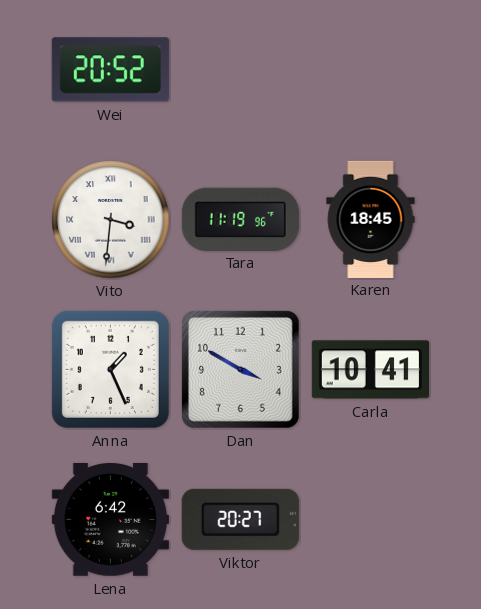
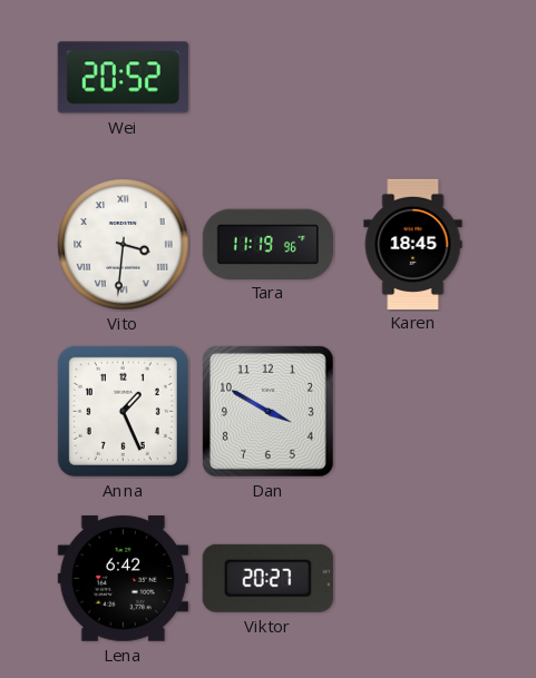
Carla: 10:41 -> none
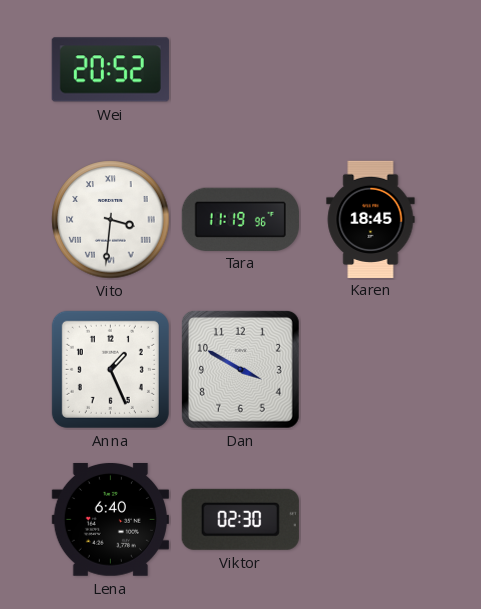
Lena: 6:42 -> 6:40
Viktor: 20:27 -> 02:30
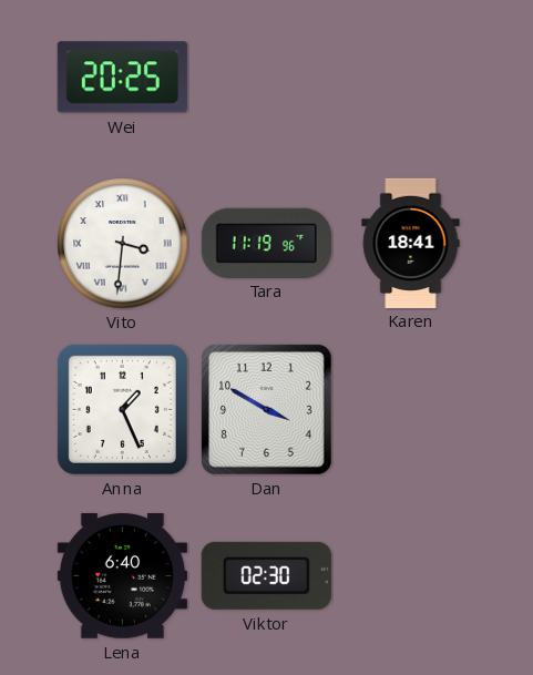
Wei: 20:52 -> 20:25
Karen: 18:45 -> 18:41
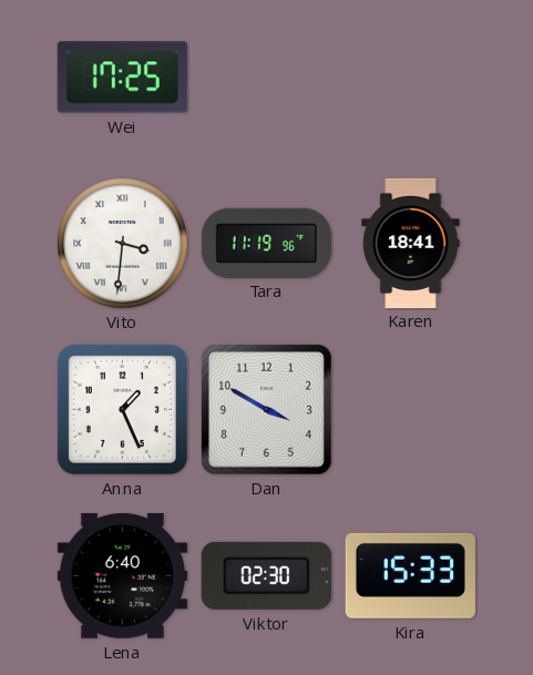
Wei: 20:25 -> 17:25
Kira: none -> 15:33
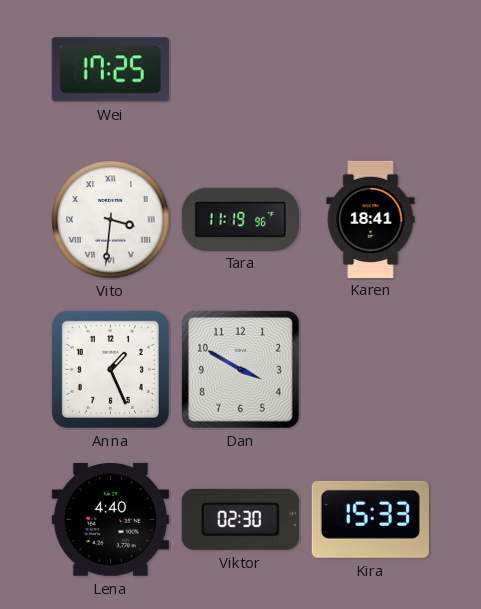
Lena: 6:40 -> 4:40
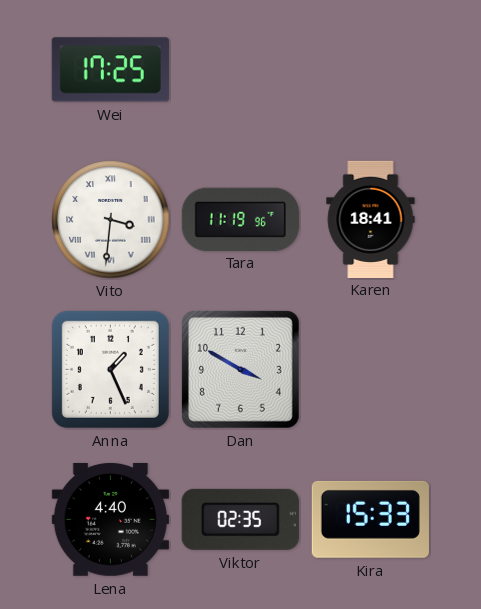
Viktor: 02:30 -> 02:35
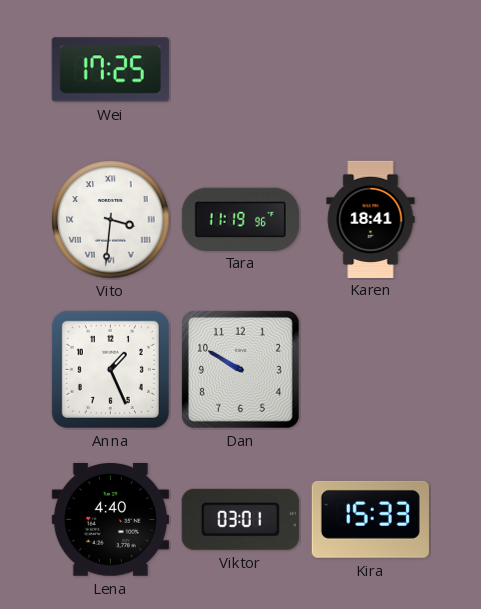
Dan: 3:50 -> 9:50
Viktor: 02:35 -> 03:01
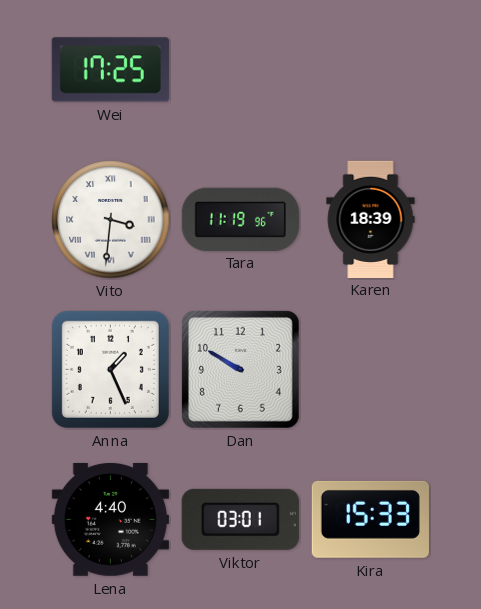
Karen: 18:41 -> 18:39
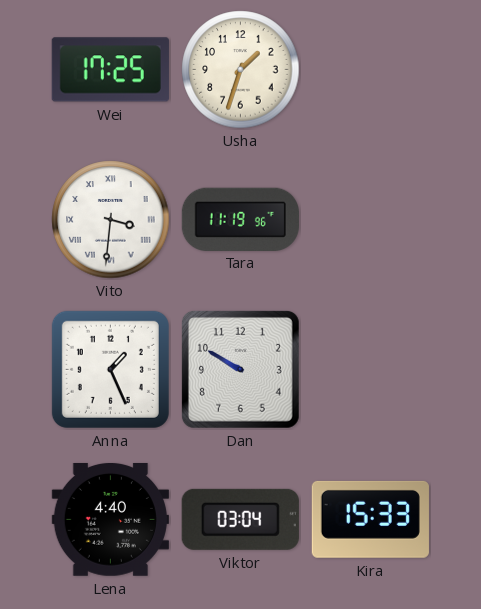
Usha: none -> 1:33
Karen: 18:39 -> none
Viktor: 03:01 -> 03:04
